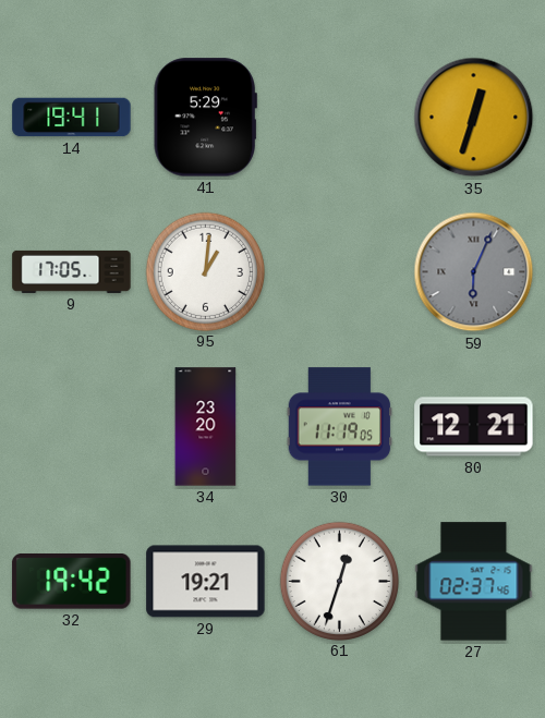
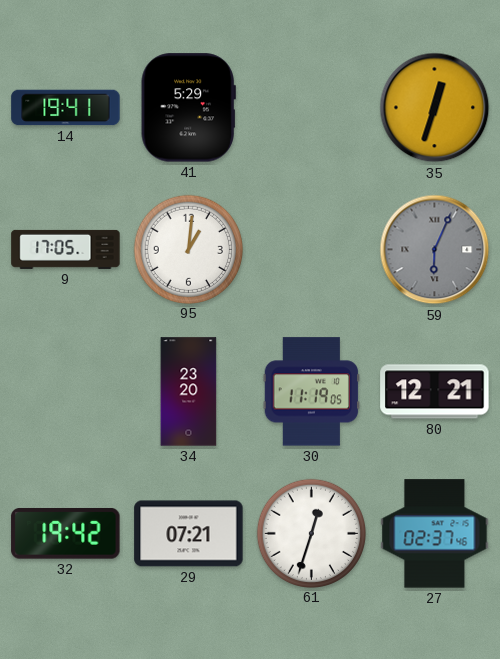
29: 19:21 -> 07:21
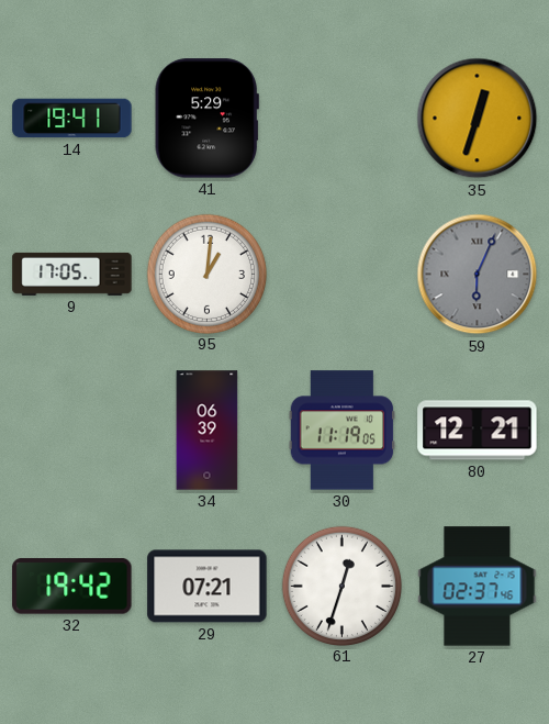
34: 23:20 -> 06:39
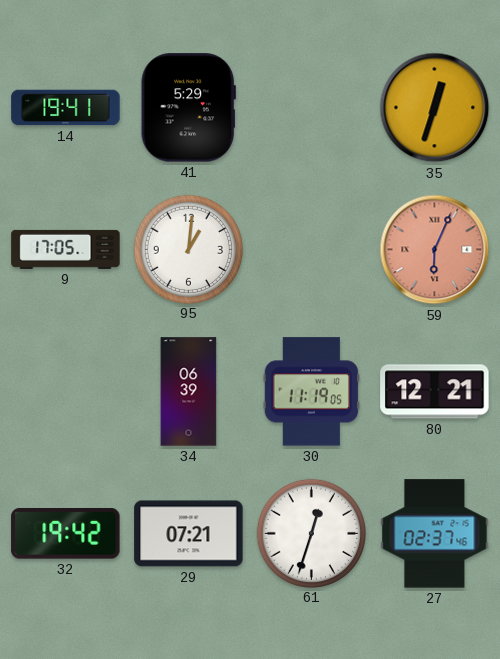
59 dial: grey -> salmon
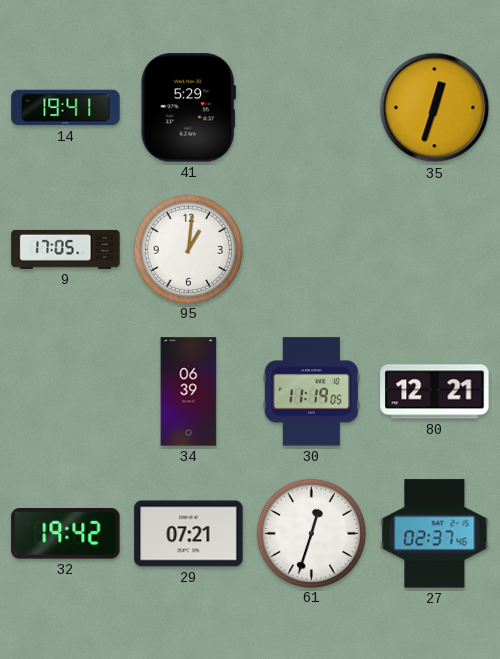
59: 6:04 -> none
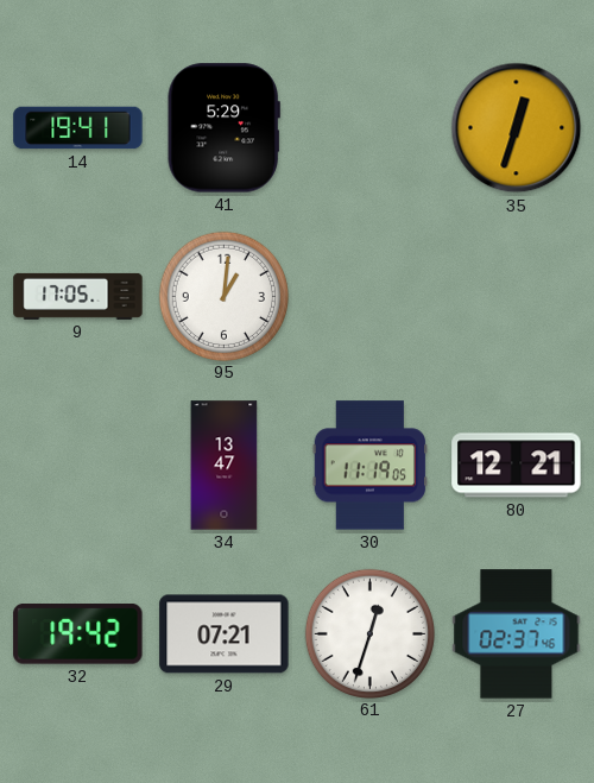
34: 06:39 -> 13:47
